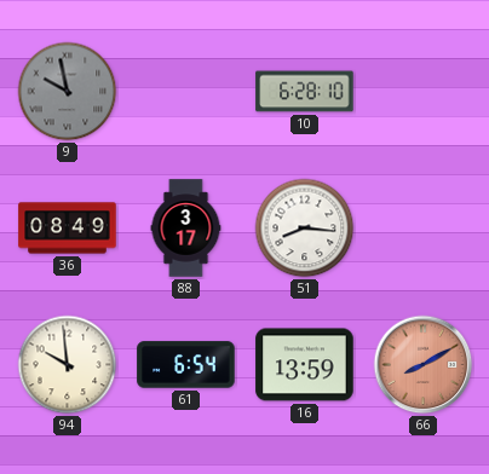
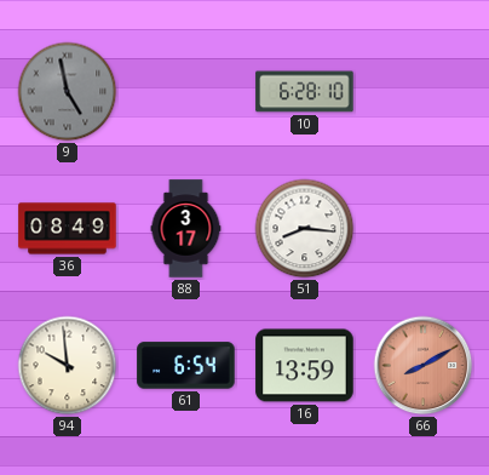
9: 9:58 -> 4:58
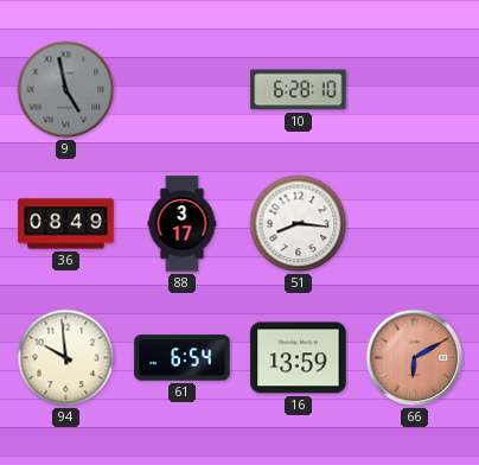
66: 8:10 -> 6:10
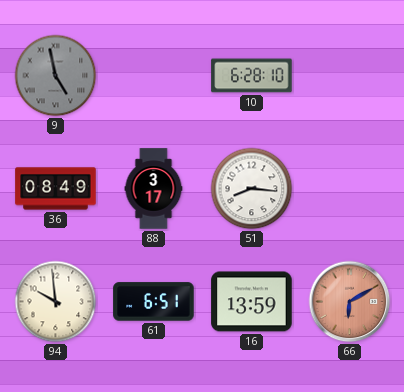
61: 6:54 -> 6:51
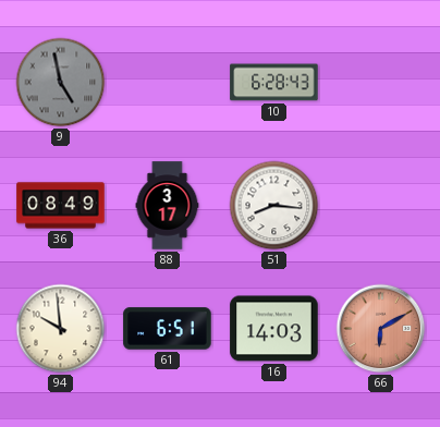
10: 6:28:10 -> 6:28:43
16: 13:59 -> 14:03
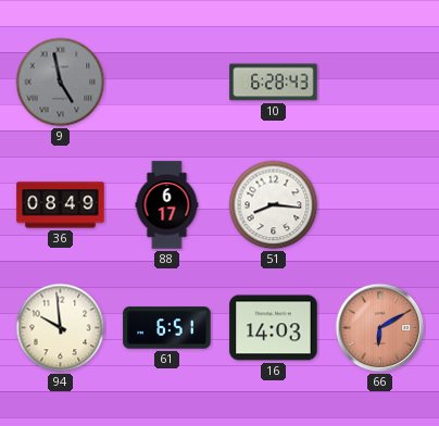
88: 3:17 -> 6:17
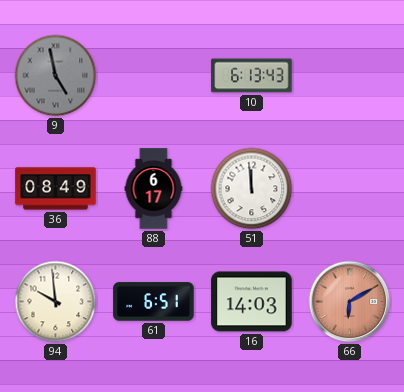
10: 6:28 -> 6:13
51: 8:16 -> 11:59
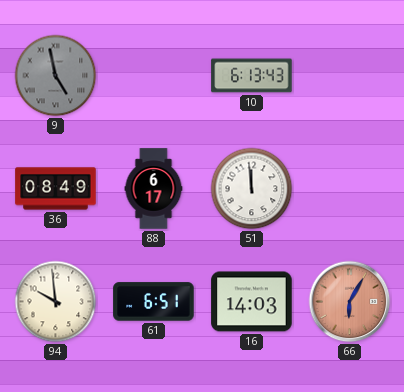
66: 6:10 -> 6:05
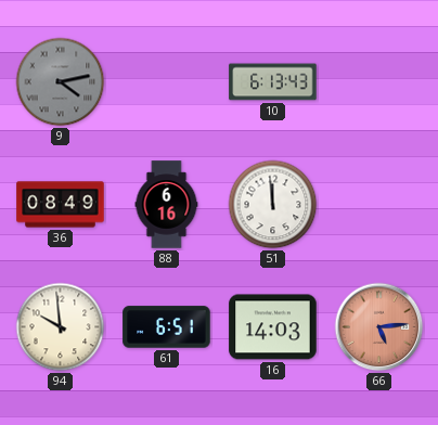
9: 4:58 -> 4:13
88: 6:17 -> 6:16
66: 6:05 -> 5:14
